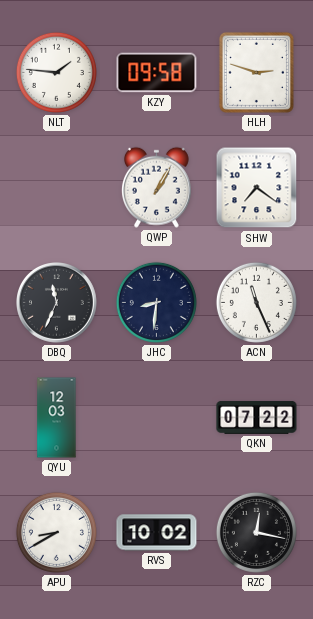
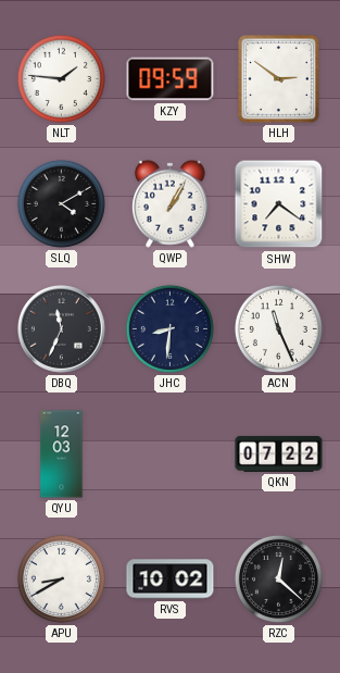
KZY: 09:58 -> 09:59
HLH: 2:48 -> 2:51
SLQ: none -> 4:10
RZC: 12:17 -> 12:22
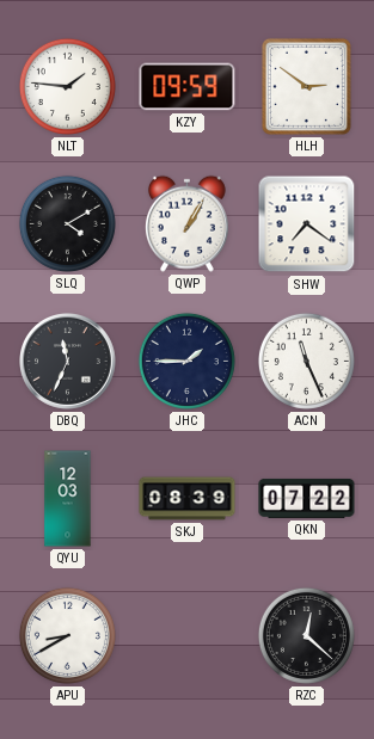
JHC: 8:31 -> 1:45
SKJ: none -> 08:39
RVS: 10:02 -> none
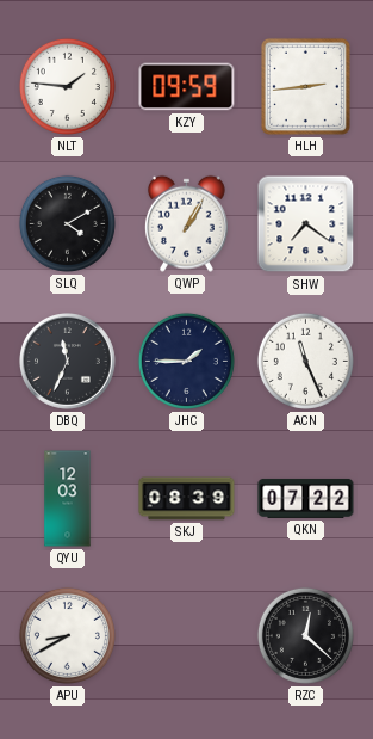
HLH: 2:51 -> 2:44
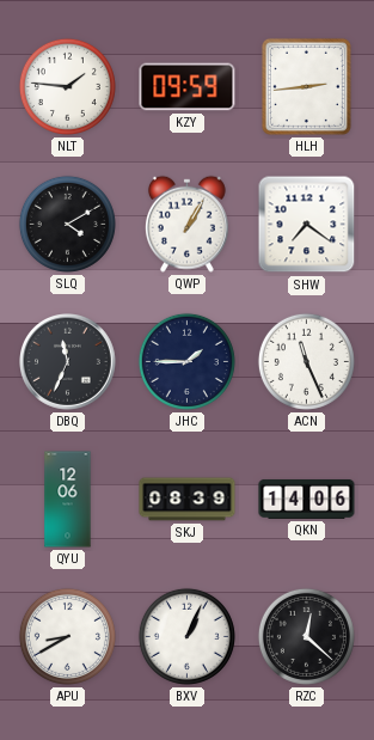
QYU: 12:03 -> 12:06
QKN: 07:22 -> 14:06
BXV: none -> 1:04
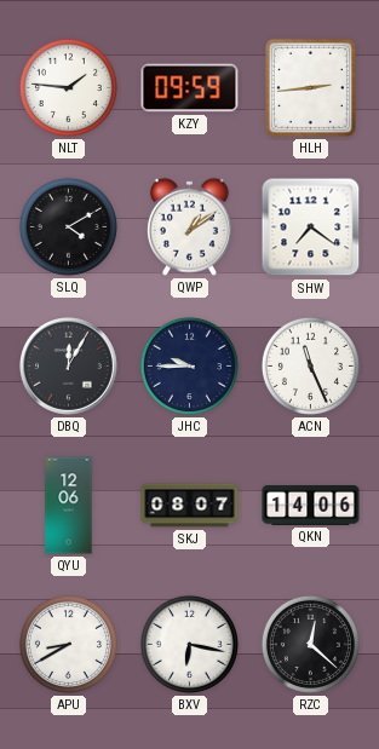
QWP: 1:05 -> 1:09
DBQ: 11:34 -> 12:05
JHC: 1:45 -> 9:45
SKJ: 08:39 -> 08:07
BXV: 1:04 -> 6:17
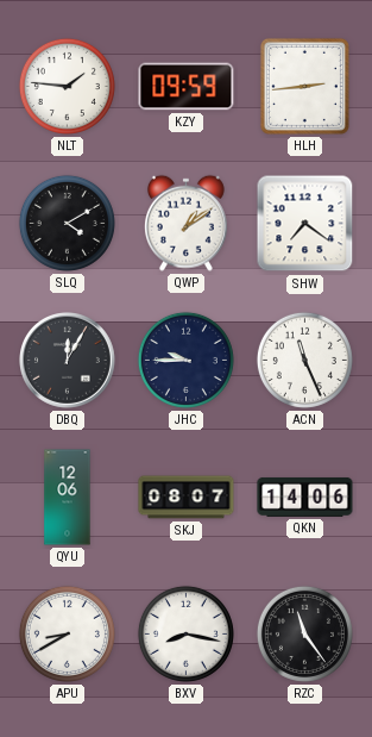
BXV: 6:17 -> 8:17
RZC: 12:22 -> 11:24
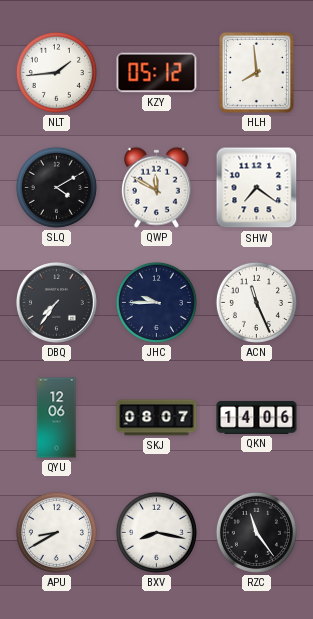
NLT: 1:46 -> 1:44
KZY: 09:59 -> 05:12
HLH: 2:44 -> 7:59
QWP: 1:09 -> 11:50
DBQ: 12:05 -> 7:36
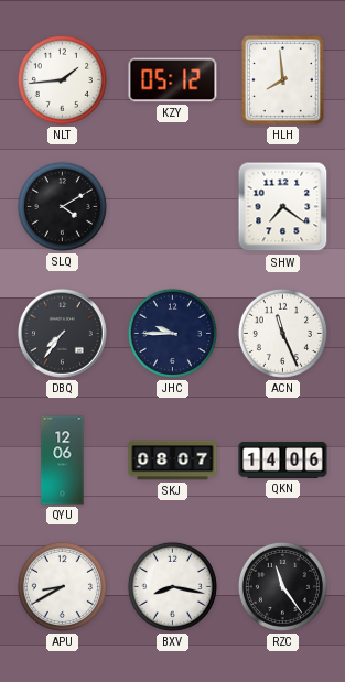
QWP: 11:50 -> none
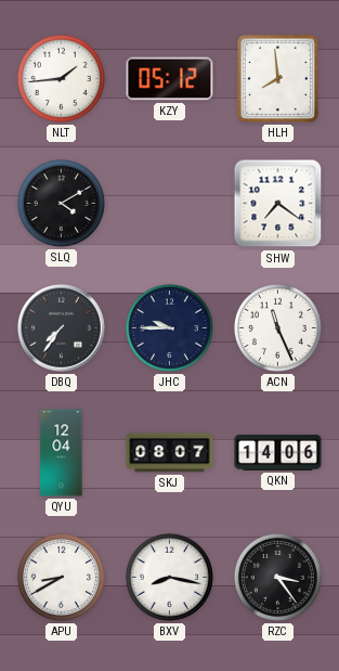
QYU: 12:06 -> 12:04
RZC: 11:24 -> 3:24
